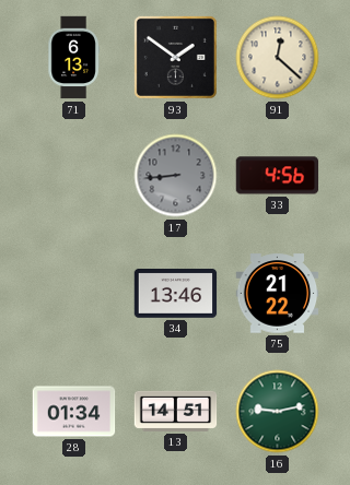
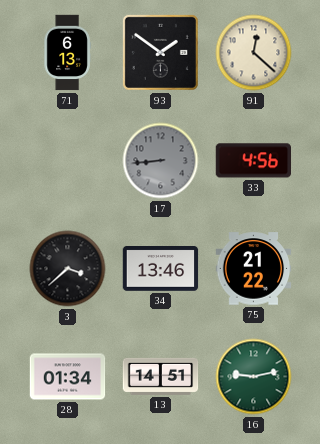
3: none -> 3:38
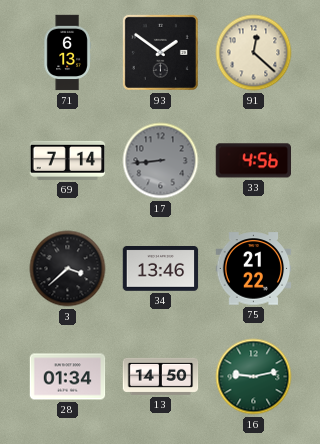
69: none -> 7:14
13: 14:51 -> 14:50
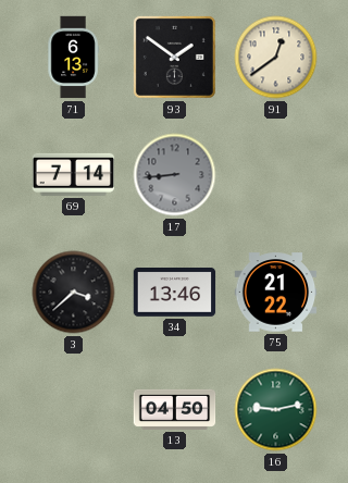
91: 12:22 -> 12:39
33: 4:56 -> none
28: 01:34 -> none
13: 14:50 -> 04:50
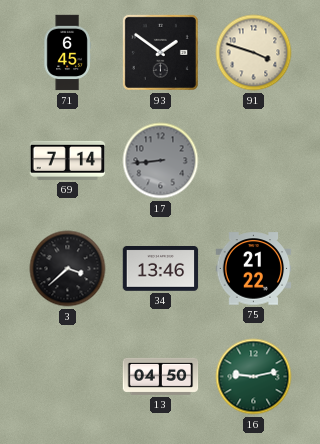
71: 6:13 -> 6:45
91: 12:39 -> 3:48
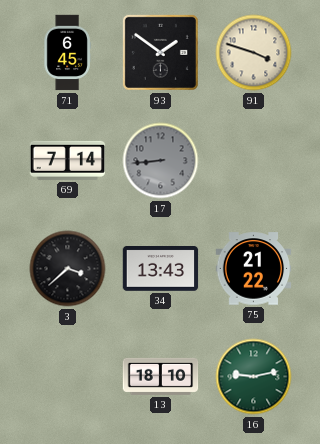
34: 13:46 -> 13:43
13: 04:50 -> 18:10
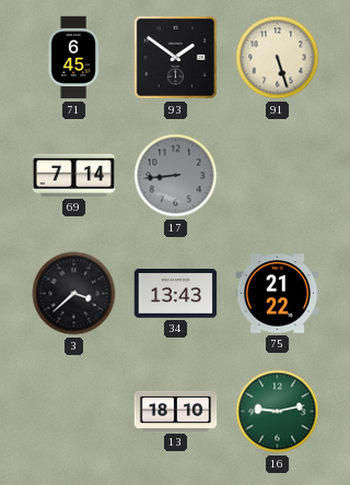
91: 3:48 -> 5:27
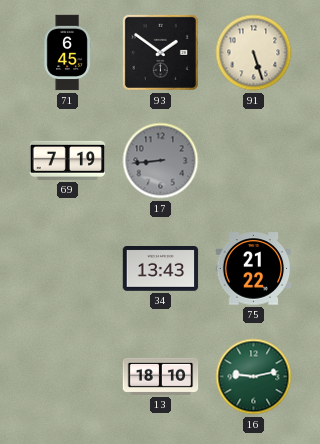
69: 7:14 -> 7:19
3: 3:38 -> none
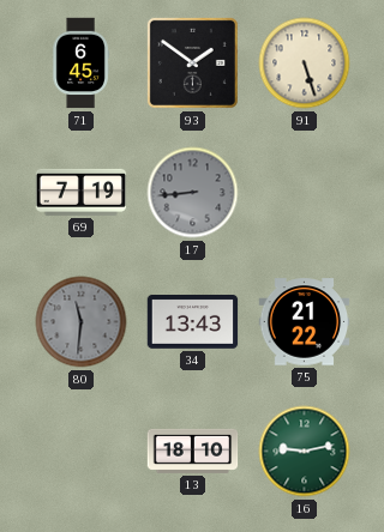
80: none -> 11:31
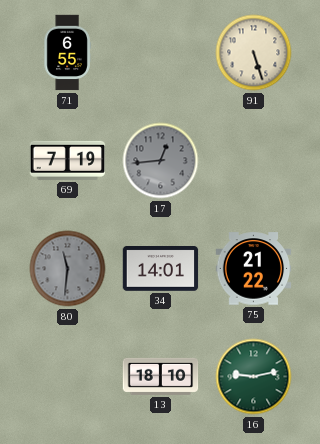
71: 6:45 -> 6:55
93: 1:51 -> none
17: 8:44 -> 12:44
34: 13:43 -> 14:01
